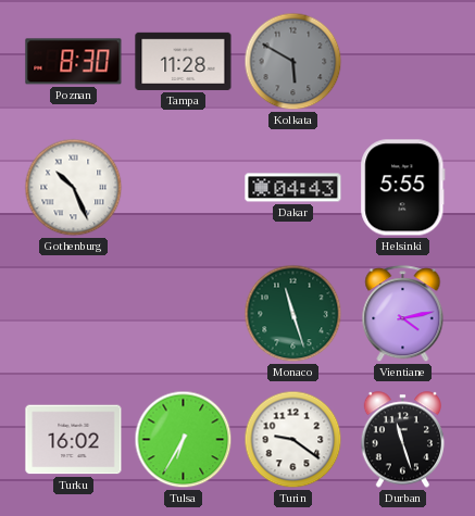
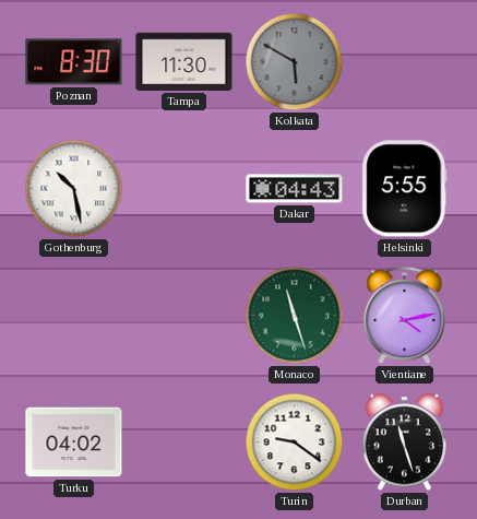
Tampa: 11:28 -> 11:30
Gothenburg: 10:26 -> 10:28
Turku: 16:02 -> 04:02
Tulsa: 6:35 -> none
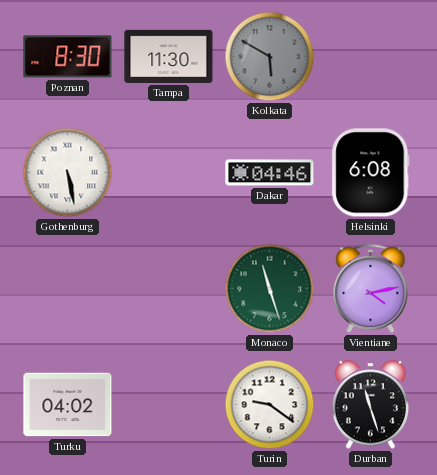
Gothenburg: 10:28 -> 5:28
Dakar: 04:43 -> 04:46
Helsinki: 5:55 -> 6:08
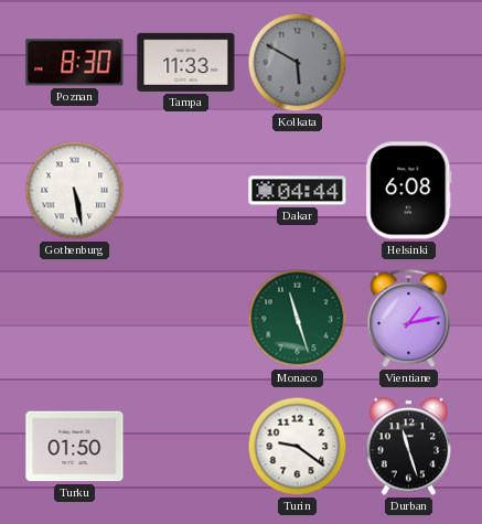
Tampa: 11:30 -> 11:33
Dakar: 04:46 -> 04:44
Vientiane: 4:13 -> 1:13
Turku: 04:02 -> 01:50
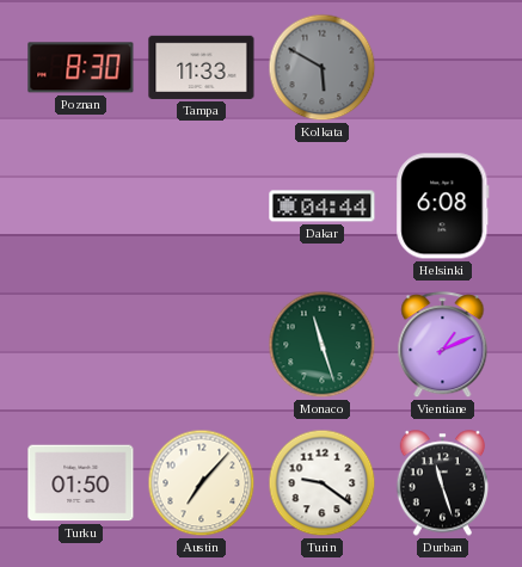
Gothenburg: 5:28 -> none
Vientiane: 1:13 -> 1:11
Austin: none -> 7:07
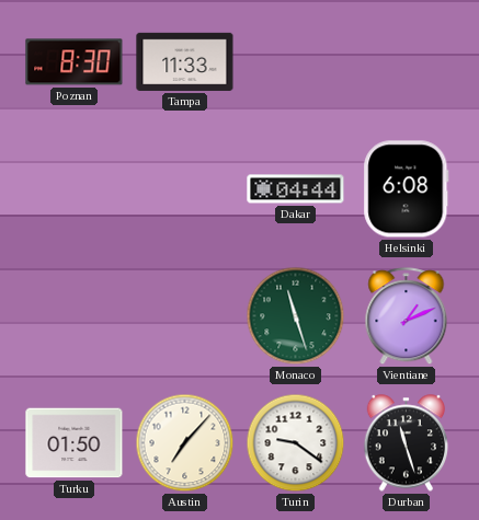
Kolkata: 5:50 -> none
